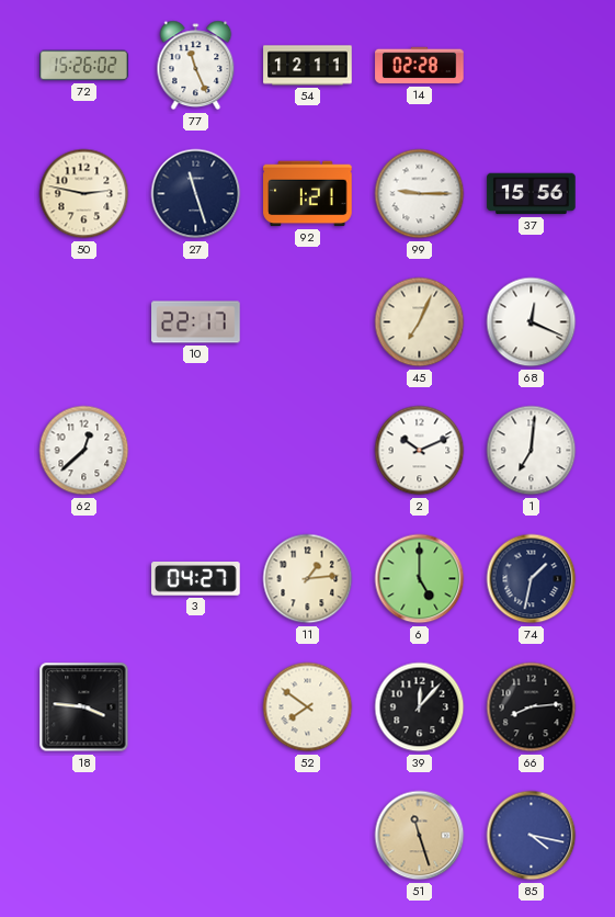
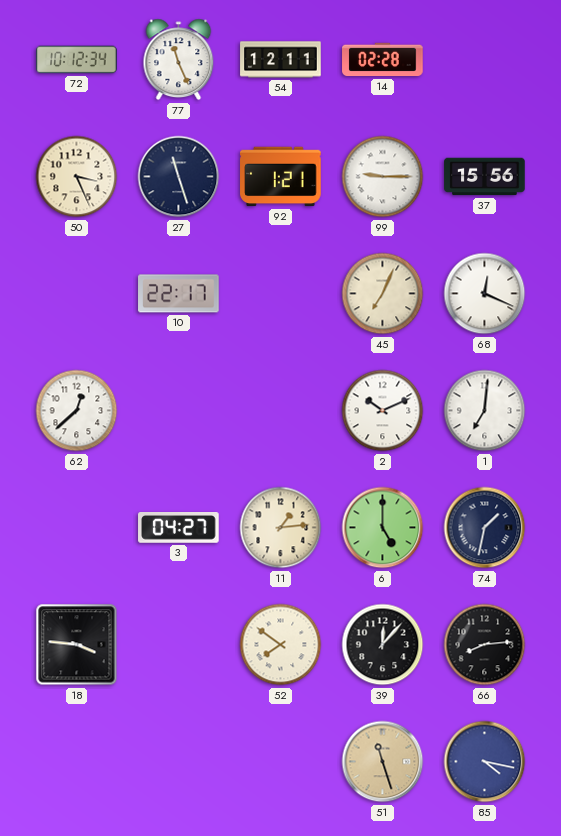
72: 15:26 -> 10:12
50: 2:47 -> 3:26
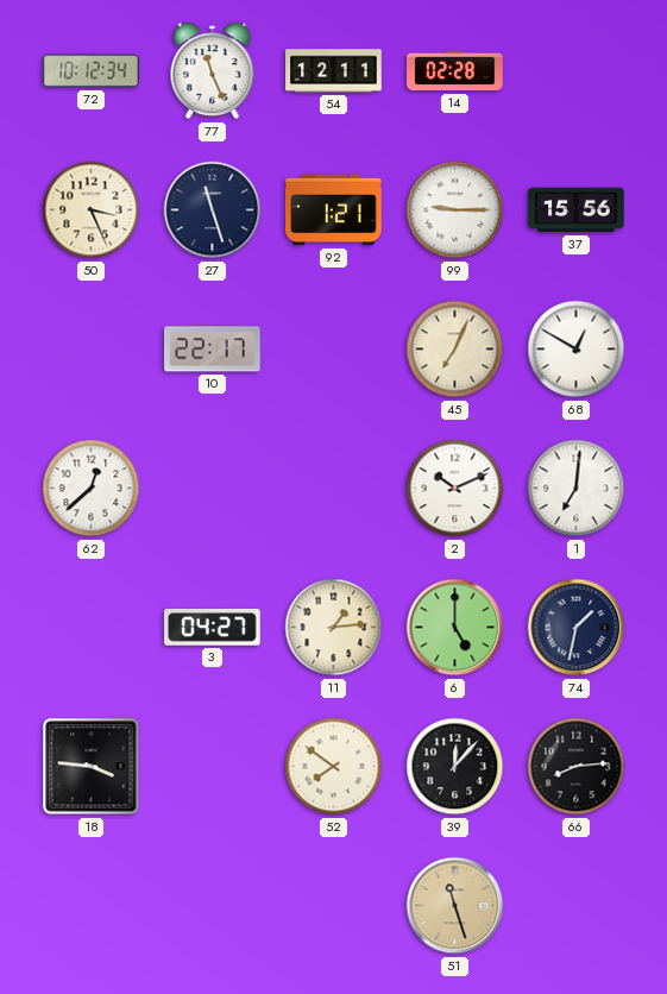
68: 12:19 -> 12:50
85: 4:17 -> none
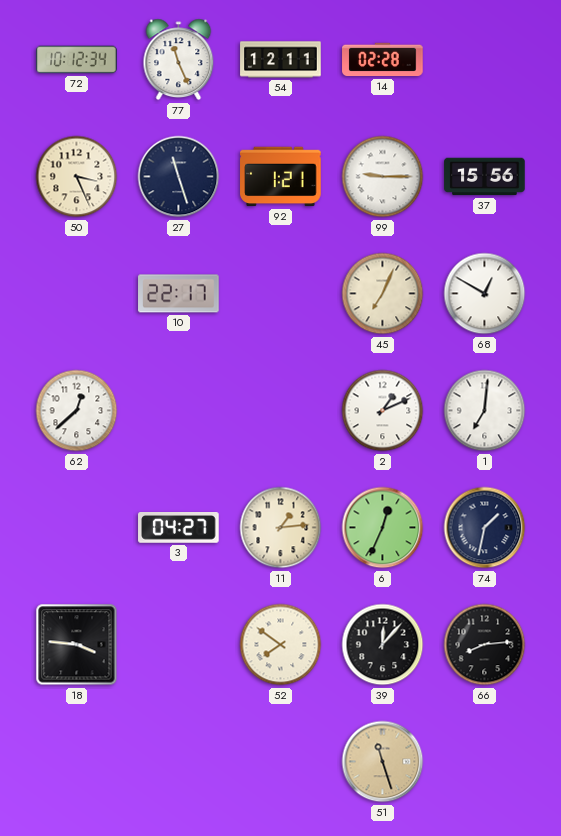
2: 10:11 -> 1:11
6: 5:00 -> 12:34
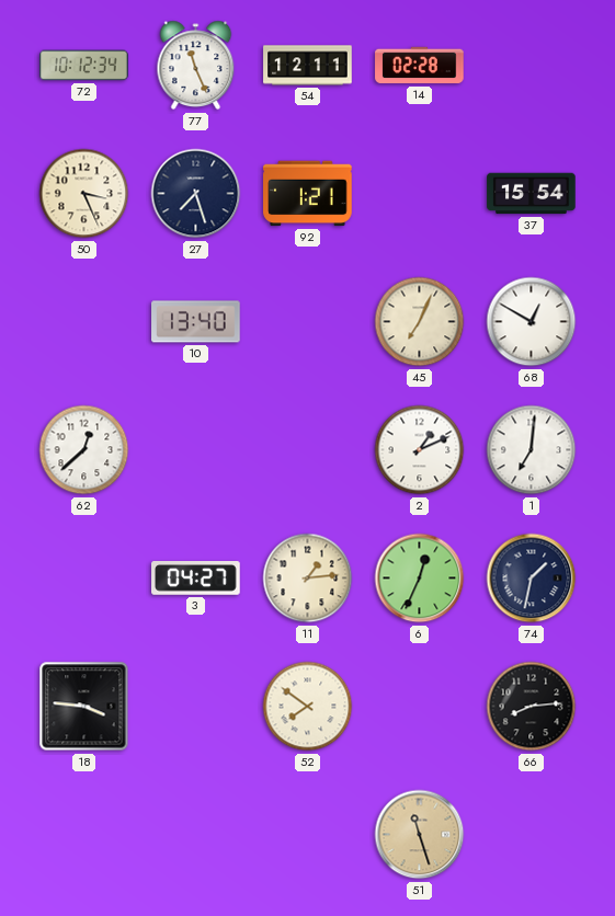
27: 11:27 -> 7:27
99: 9:15 -> none
37: 15:56 -> 15:54
10: 22:17 -> 13:40
39: 12:07 -> none
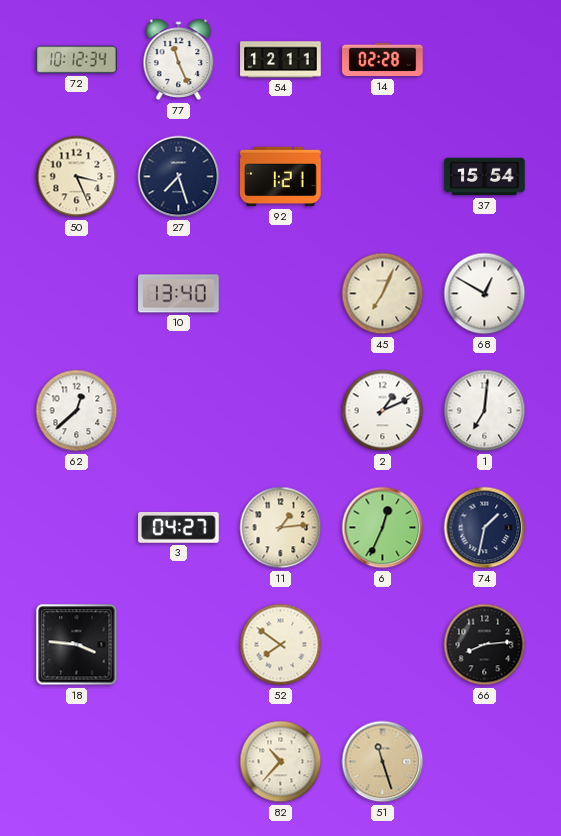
82: none -> 10:37
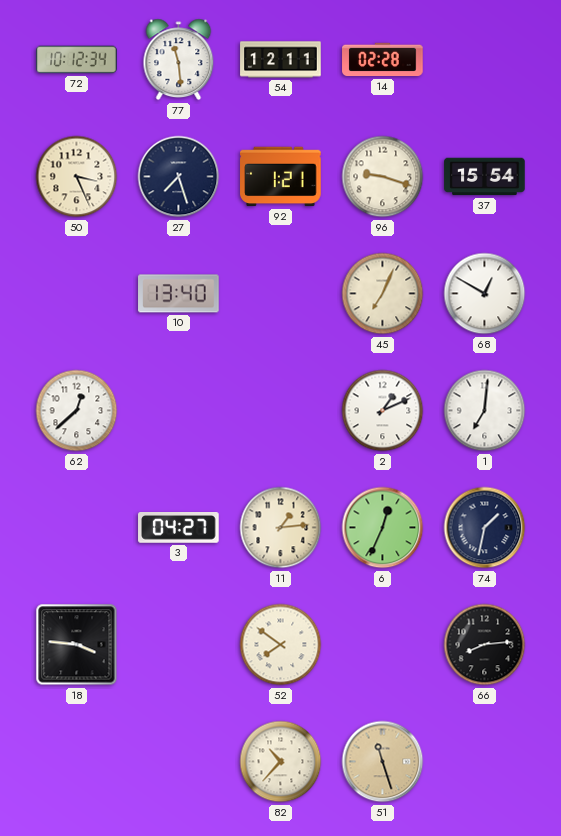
77: 11:26 -> 11:29
96: none -> 9:18
